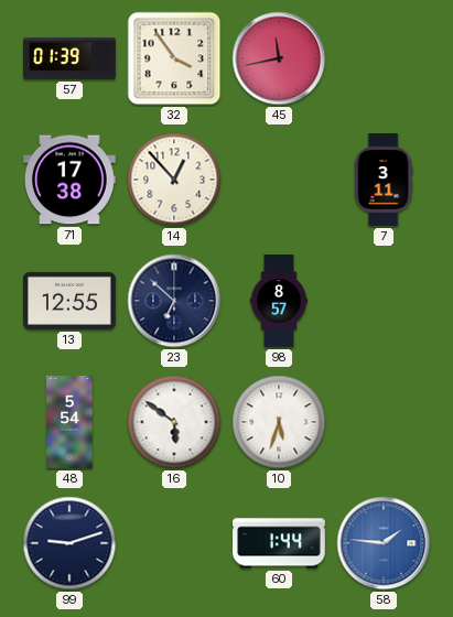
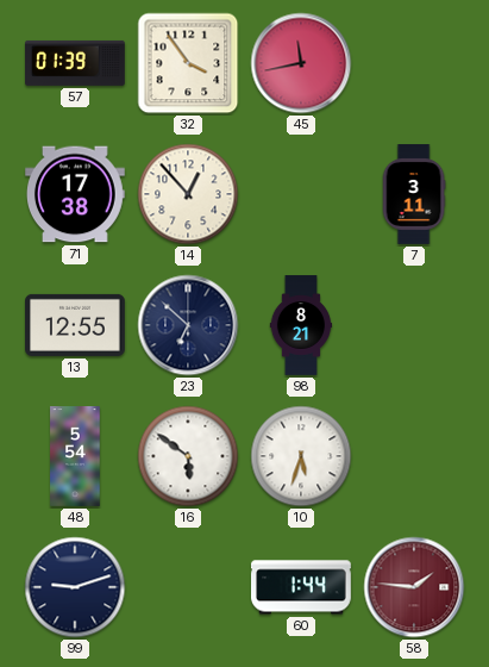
98: 8:57 -> 8:21
58 dial: blue -> burgundy
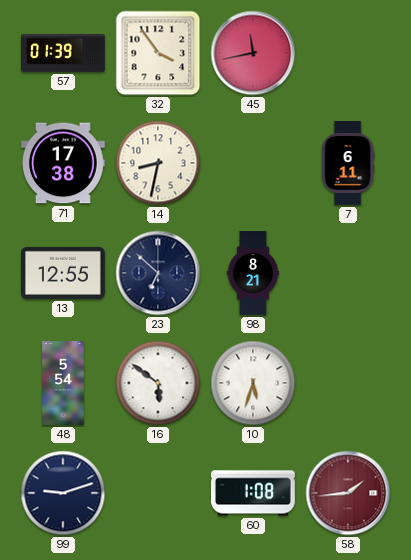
14: 12:53 -> 8:32
7: 3:11 -> 6:11
60: 1:44 -> 1:08
58: 1:46 -> 1:44
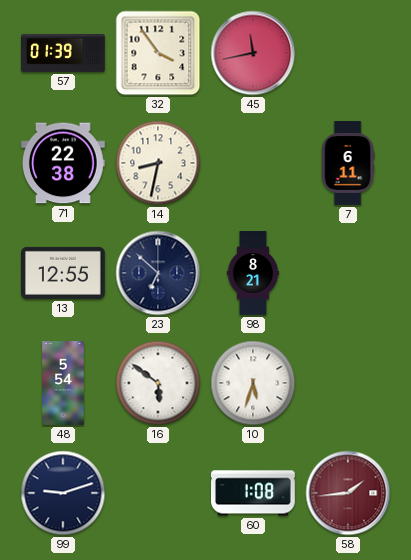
71: 17:38 -> 22:38
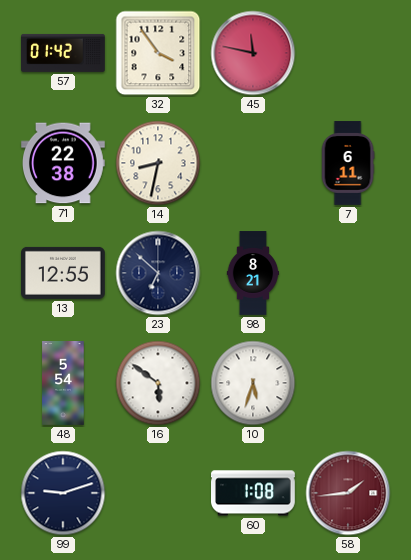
57: 01:39 -> 01:42
45: 11:43 -> 11:47
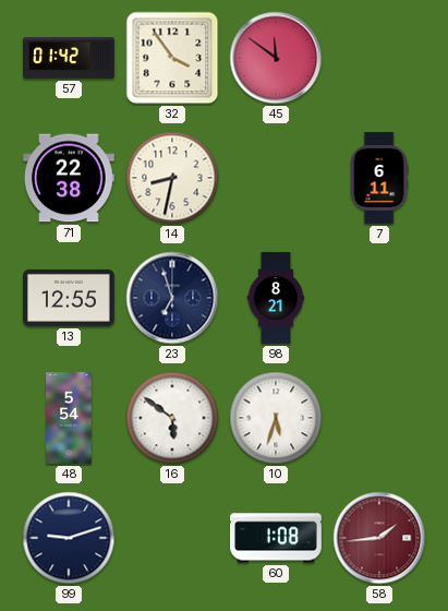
45: 11:47 -> 11:51
23: 6:52 -> 6:57
